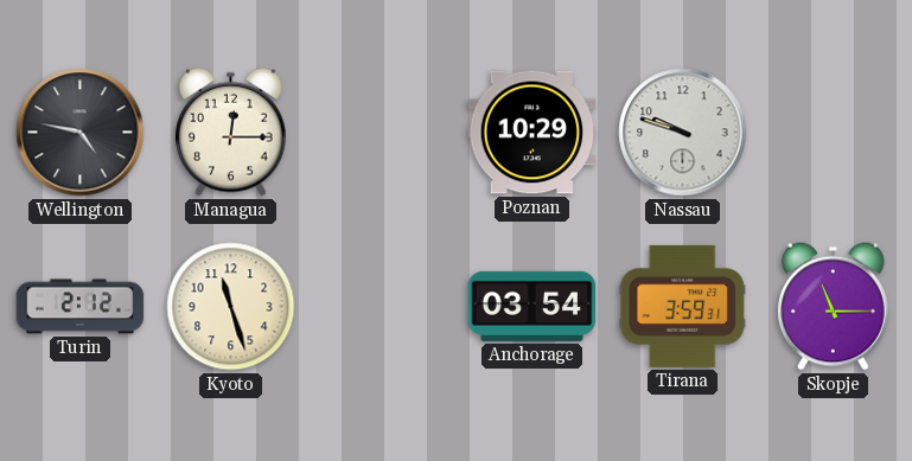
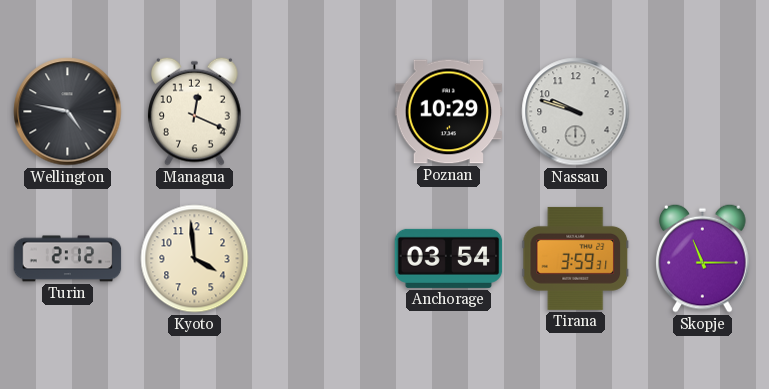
Managua: 12:15 -> 12:19
Kyoto: 11:27 -> 3:59
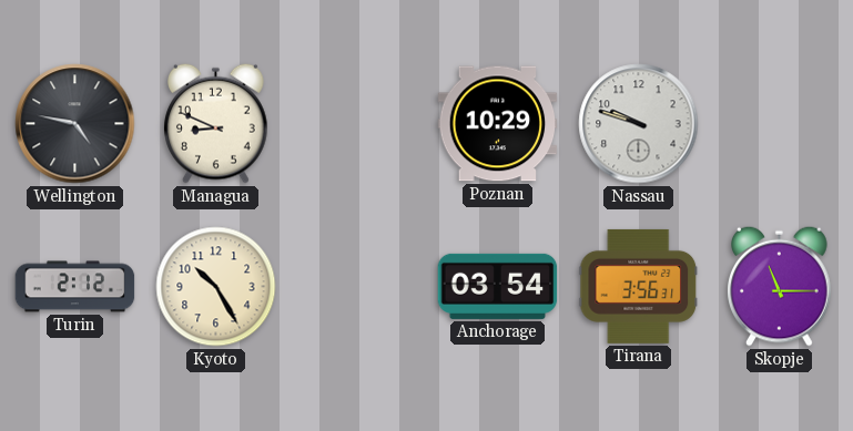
Managua: 12:19 -> 8:49
Kyoto: 3:59 -> 10:25
Tirana: 3:59 -> 3:56
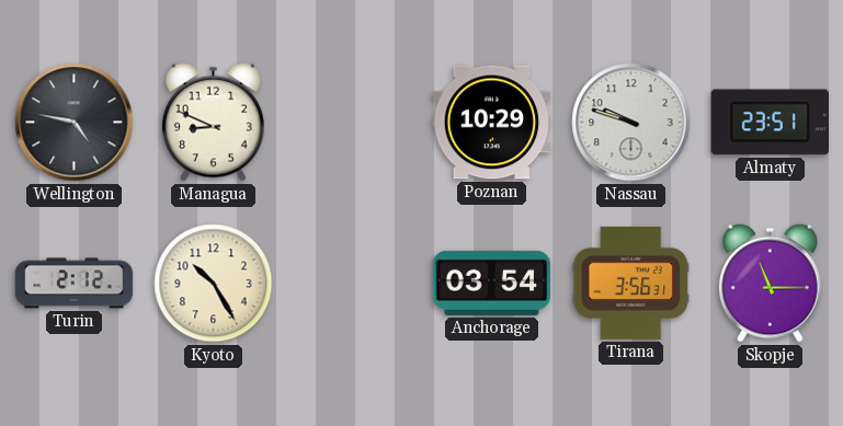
Almaty: none -> 23:51
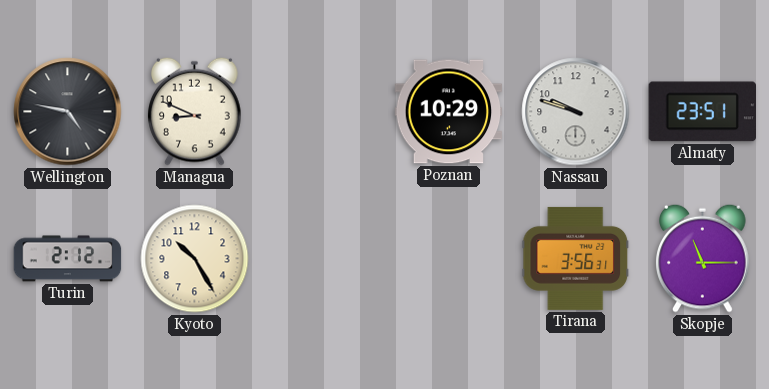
Anchorage: 03:54 -> none
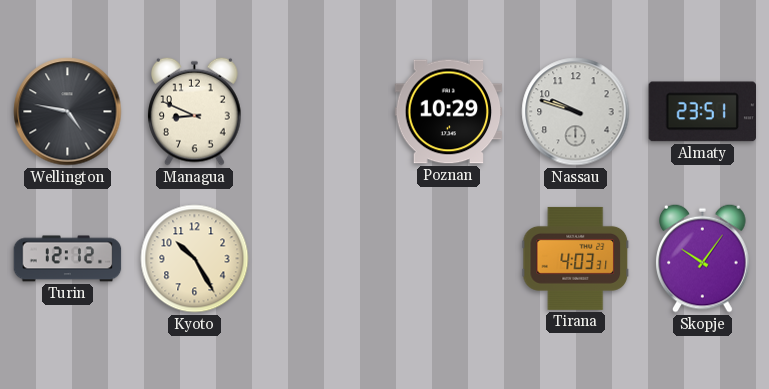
Turin: 2:12 -> 12:12
Tirana: 3:56 -> 4:03
Skopje: 11:15 -> 10:06
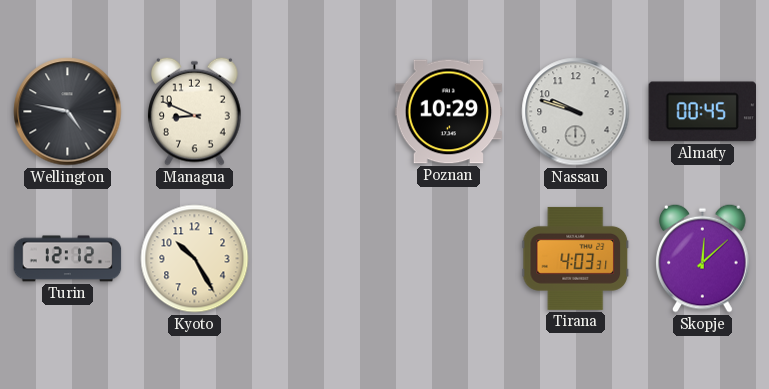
Almaty: 23:51 -> 00:45
Skopje: 10:06 -> 12:08
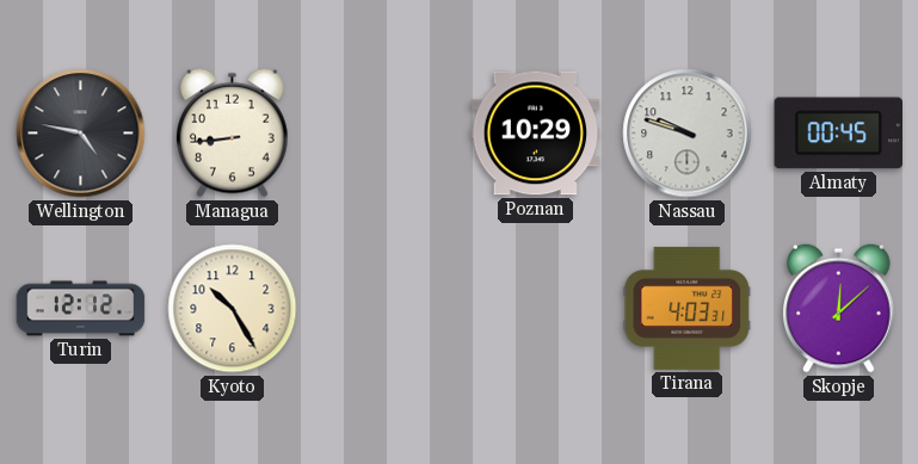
Managua: 8:49 -> 8:44
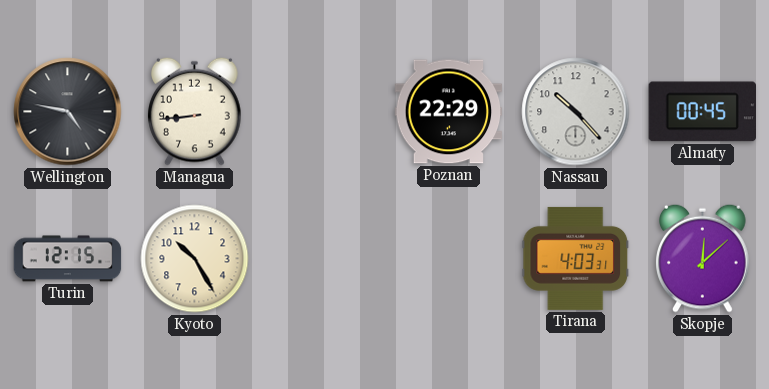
Poznan: 10:29 -> 22:29
Nassau: 9:48 -> 10:23
Turin: 12:12 -> 12:15
